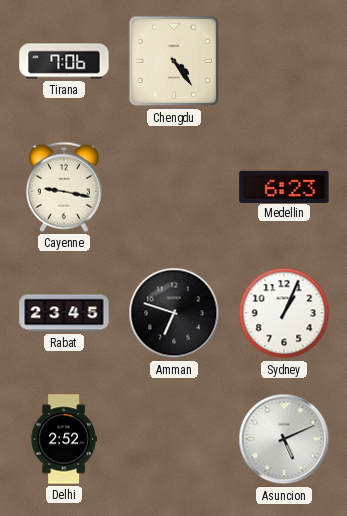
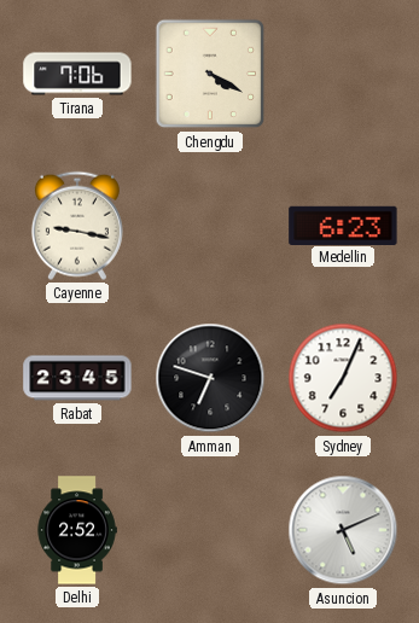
Chengdu: 4:24 -> 4:20
Sydney: 1:04 -> 7:04
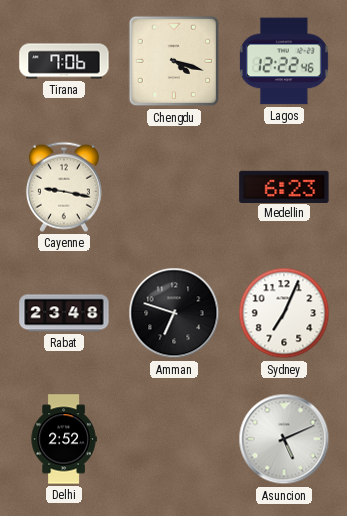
Chengdu: 4:20 -> 4:18
Lagos: none -> 12:22
Rabat: 23:45 -> 23:48
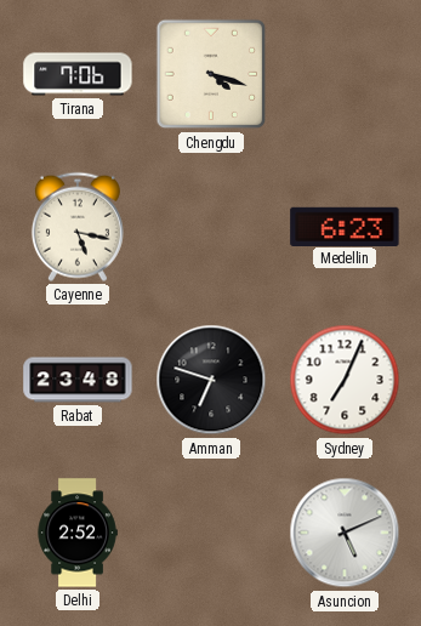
Lagos: 12:22 -> none
Cayenne: 9:17 -> 5:17
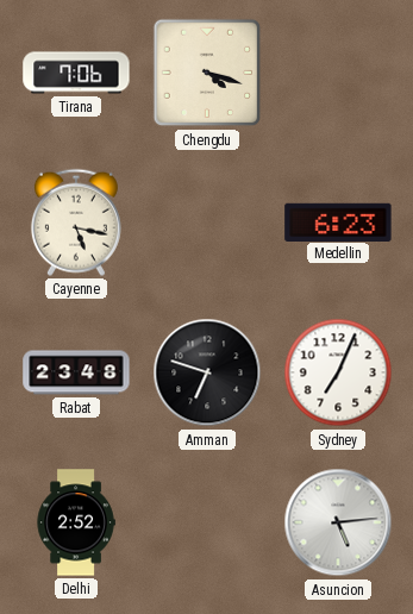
Asuncion: 5:11 -> 5:14
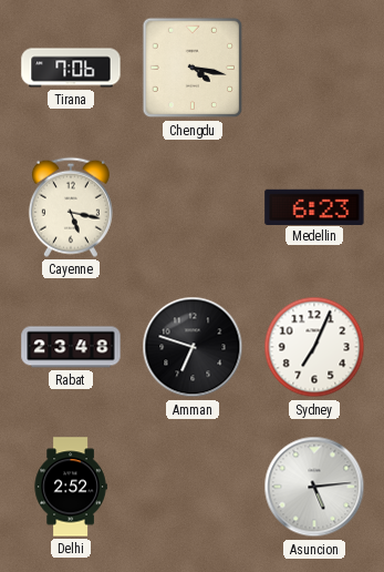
Chengdu: 4:18 -> 4:17
